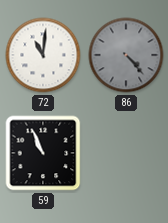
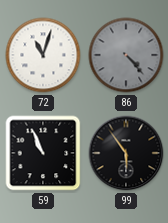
72: 11:01 -> 11:03
99: none -> 5:54
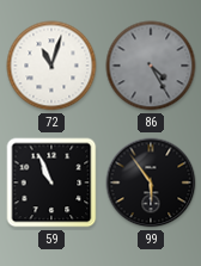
86: 4:23 -> 4:25
